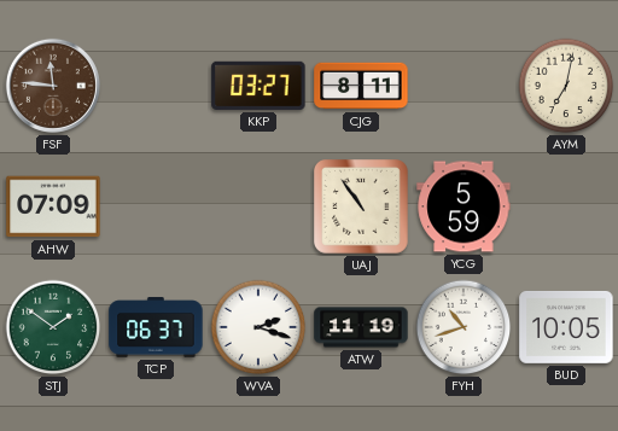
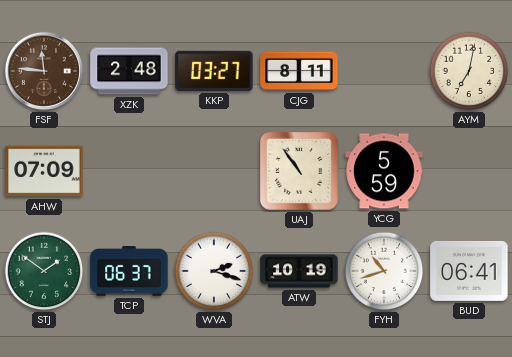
XZK: none -> 2:48
ATW: 11:19 -> 10:19
BUD: 10:05 -> 06:41
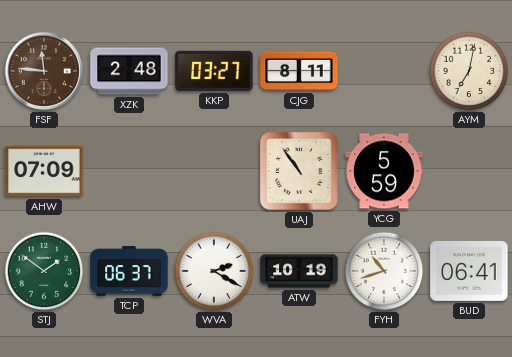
WVA: 2:18 -> 2:20
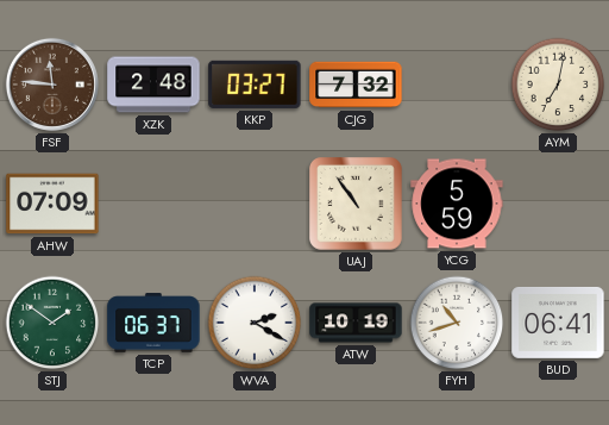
CJG: 8:11 -> 7:32
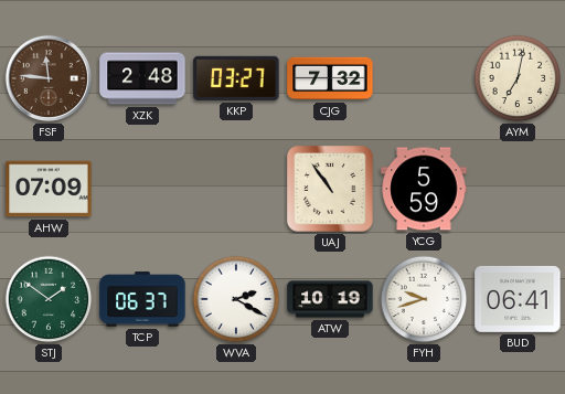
FYH: 10:42 -> 9:42
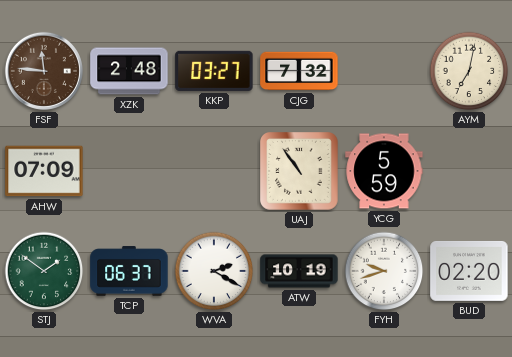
BUD: 06:41 -> 02:20
